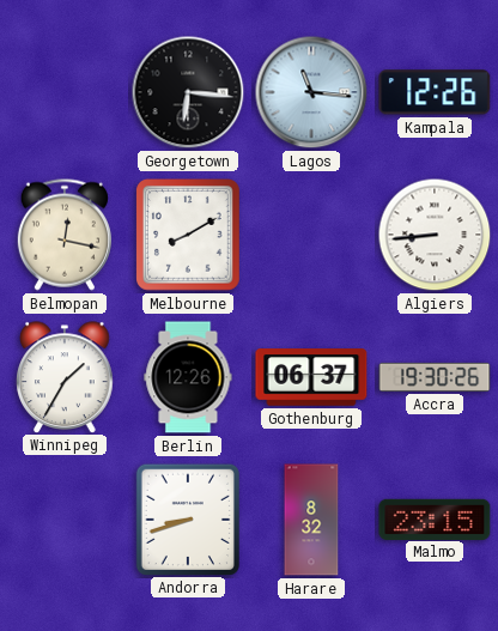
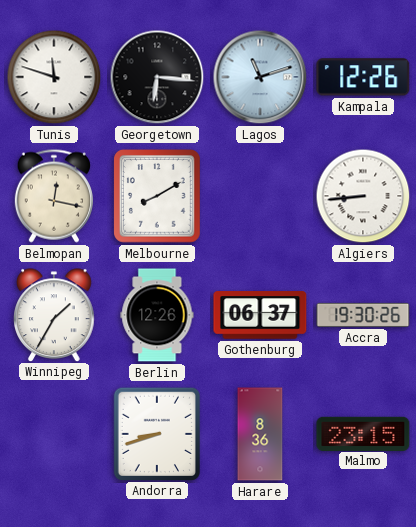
Tunis: none -> 11:48
Lagos: 11:16 -> 11:12
Harare: 8:32 -> 8:36
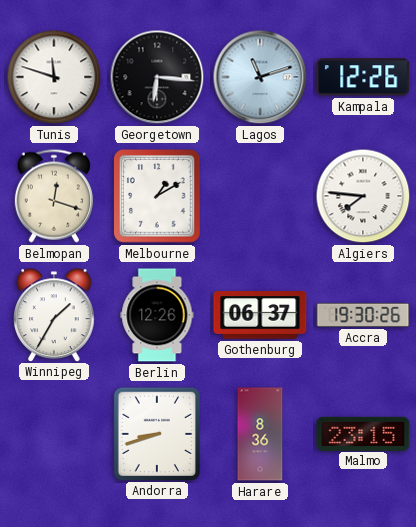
Belmopan: 12:17 -> 12:18
Melbourne: 8:10 -> 1:10
Algiers: 8:44 -> 7:46
